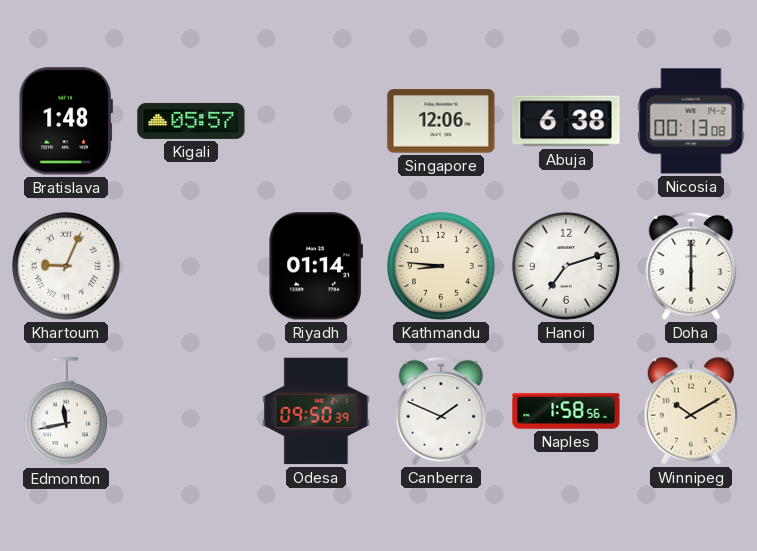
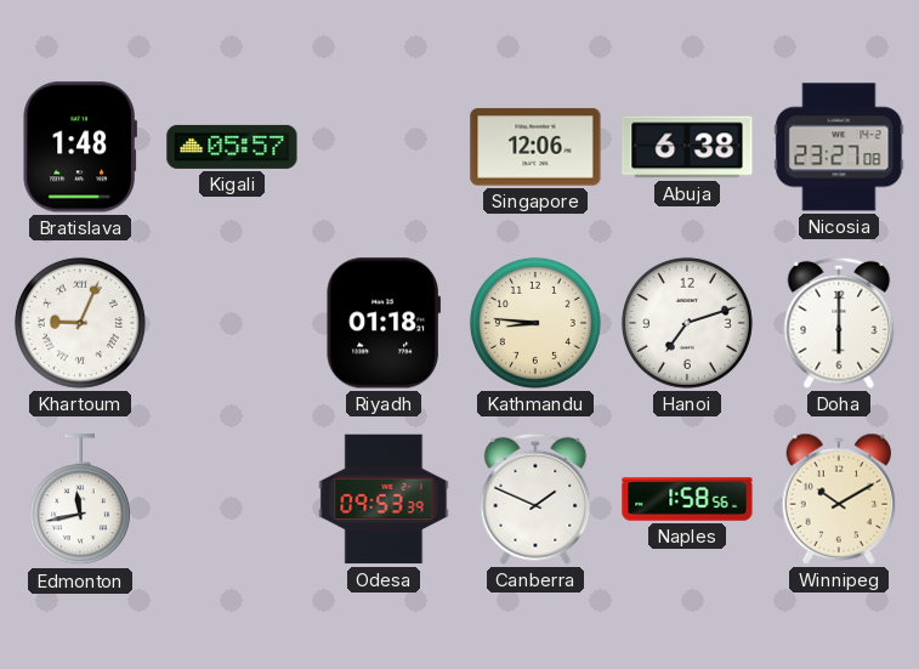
Nicosia: 00:13 -> 23:27
Riyadh: 01:14 -> 01:18
Odesa: 09:50 -> 09:53
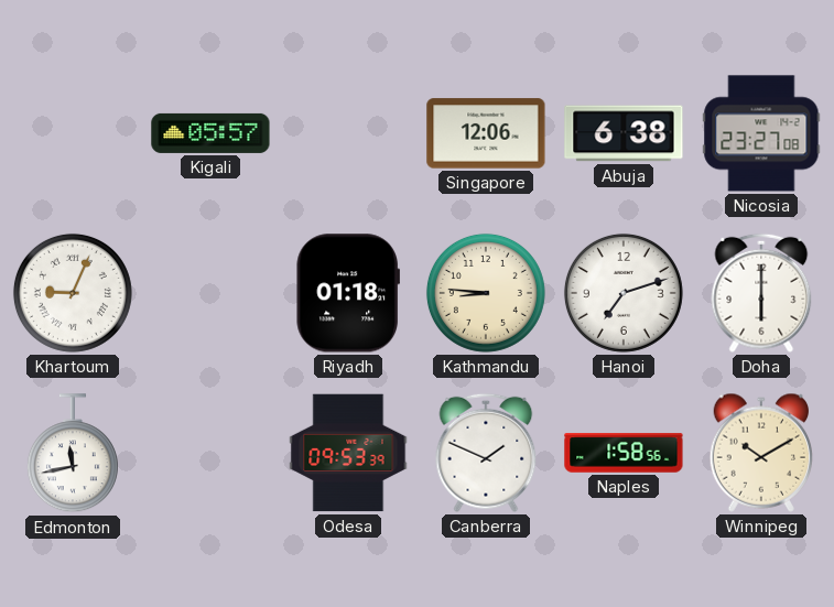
Bratislava: 1:48 -> none
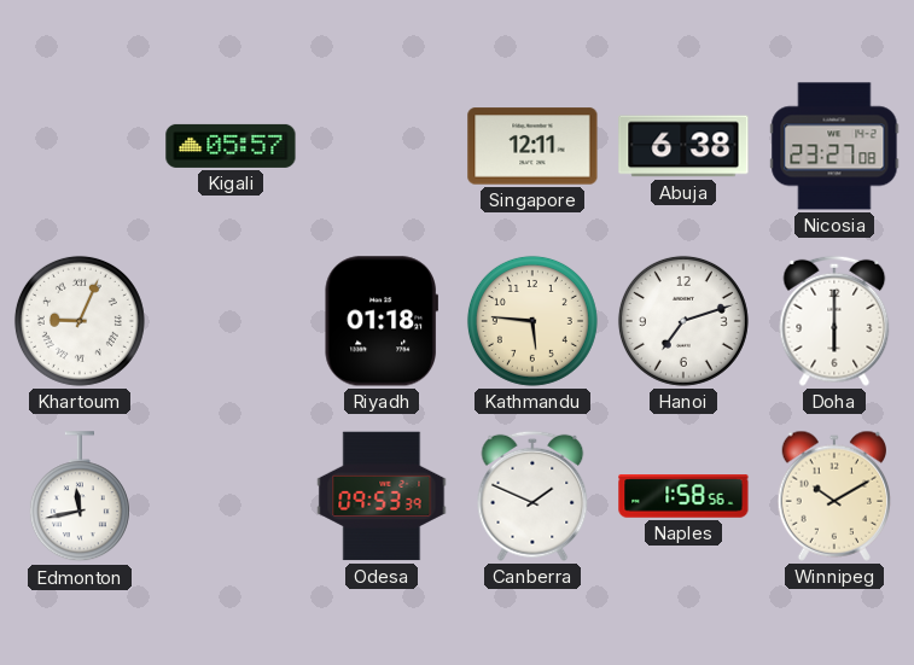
Singapore: 12:06 -> 12:11
Kathmandu: 8:46 -> 5:46
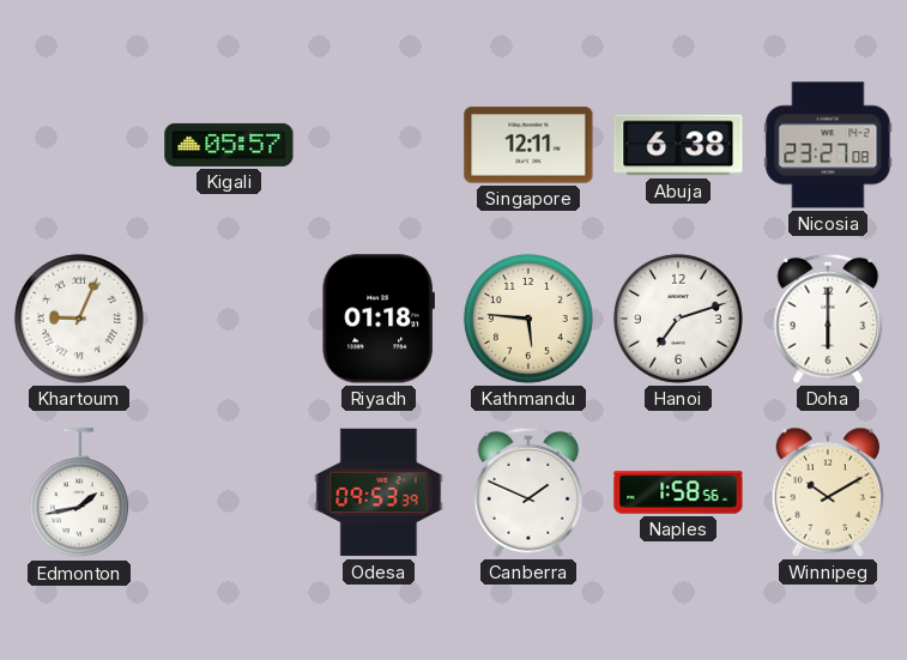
Edmonton: 11:43 -> 1:43
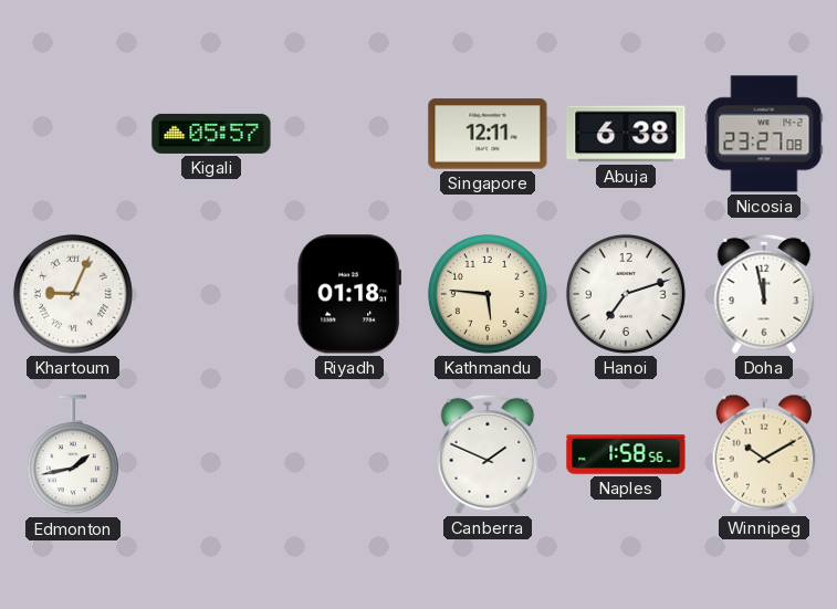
Doha: 6:00 -> 11:58
Odesa: 09:53 -> none
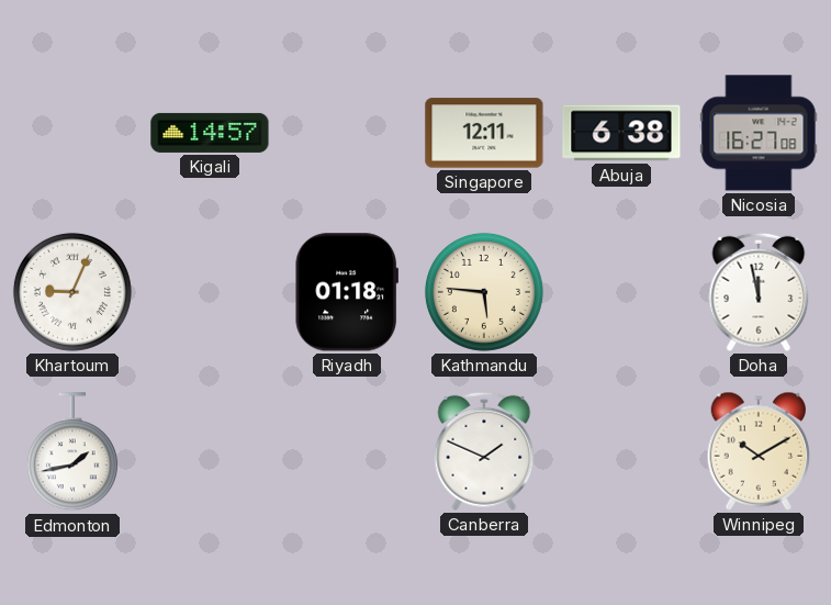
Kigali: 05:57 -> 14:57
Nicosia: 23:27 -> 16:27
Hanoi: 7:12 -> none
Naples: 1:58 -> none
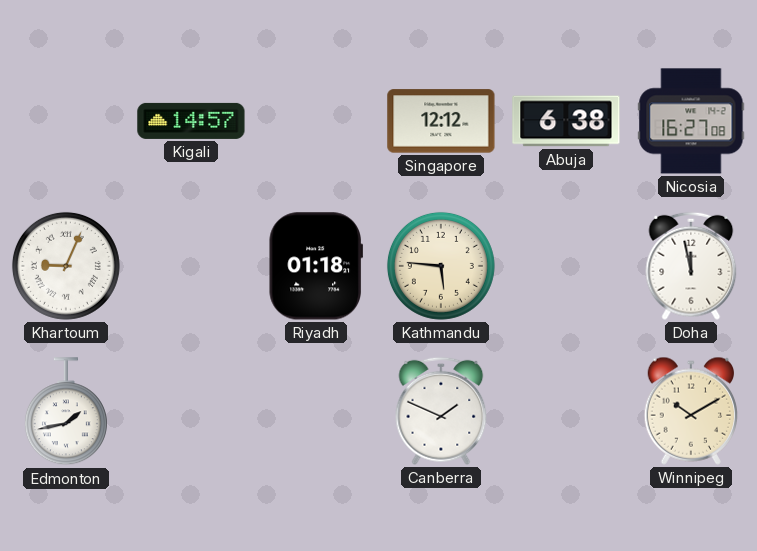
Singapore: 12:11 -> 12:12
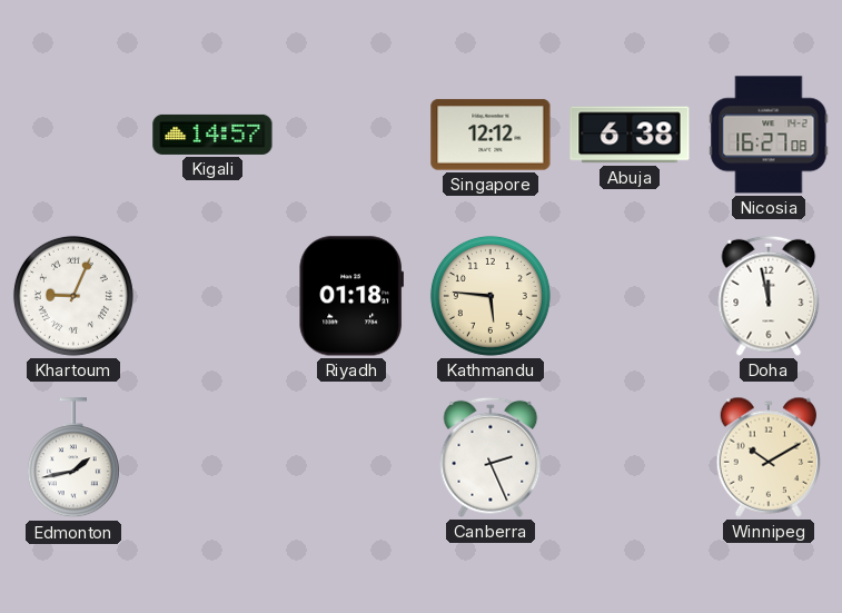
Canberra: 1:49 -> 2:26
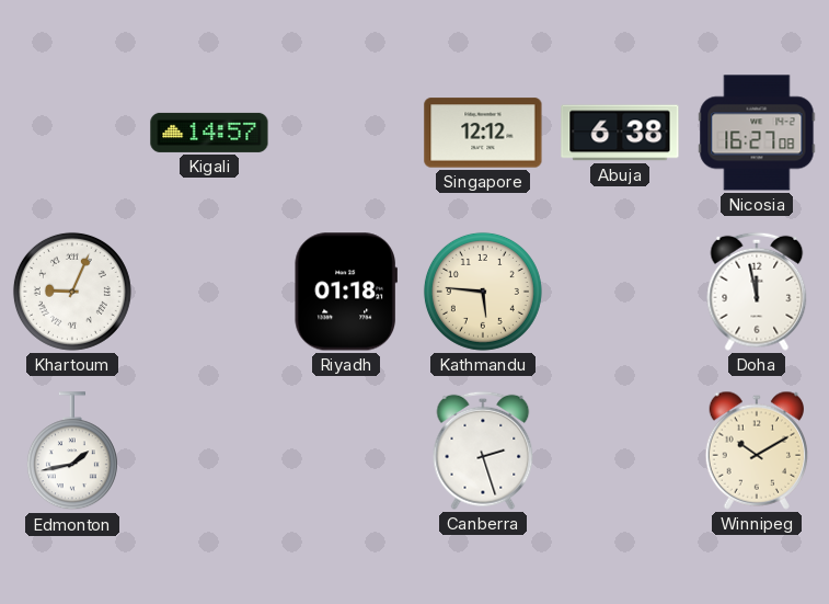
Canberra: 2:26 -> 2:27
